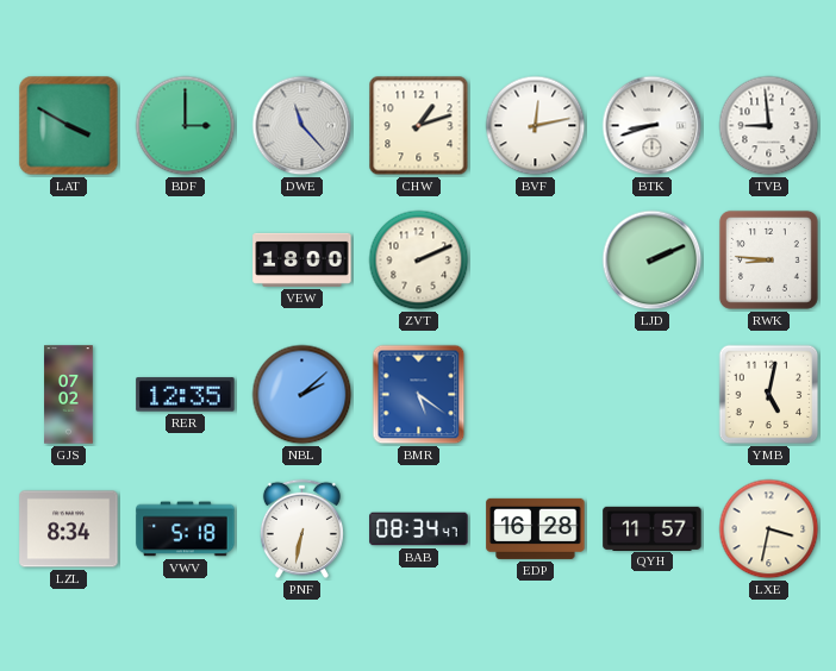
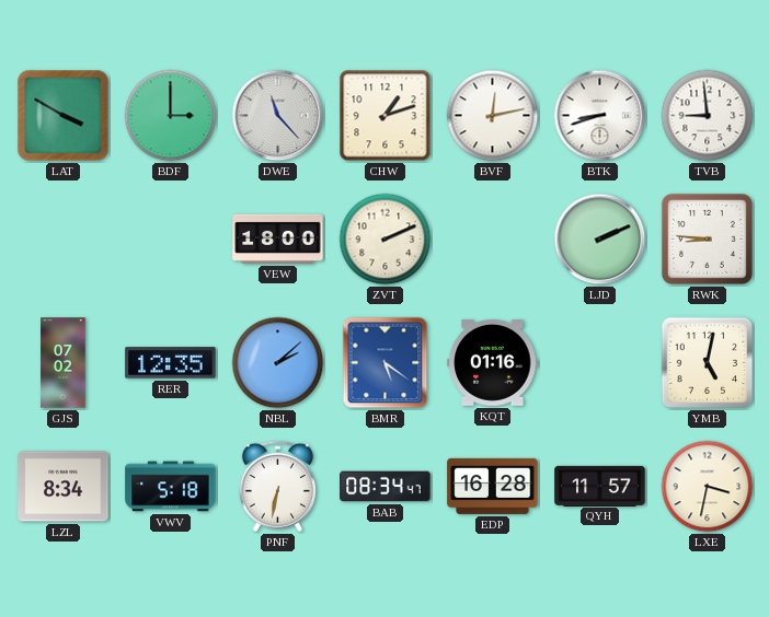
KQT: none -> 01:16
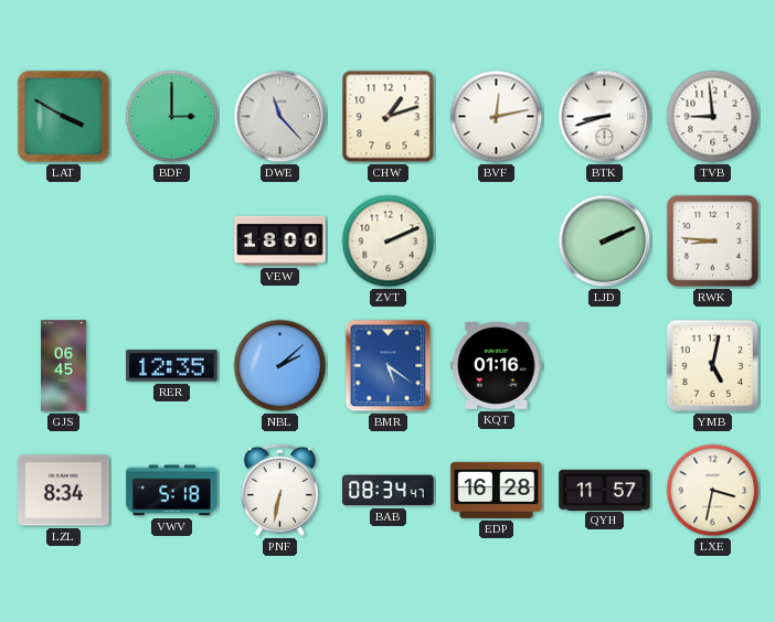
GJS: 07:02 -> 06:45
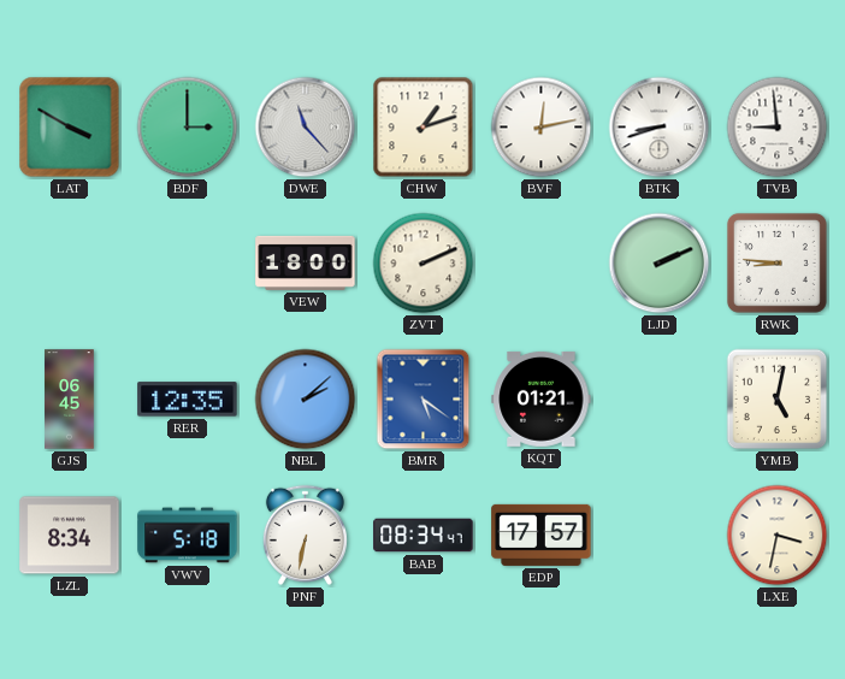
KQT: 01:16 -> 01:21
EDP: 16:28 -> 17:57
QYH: 11:57 -> none
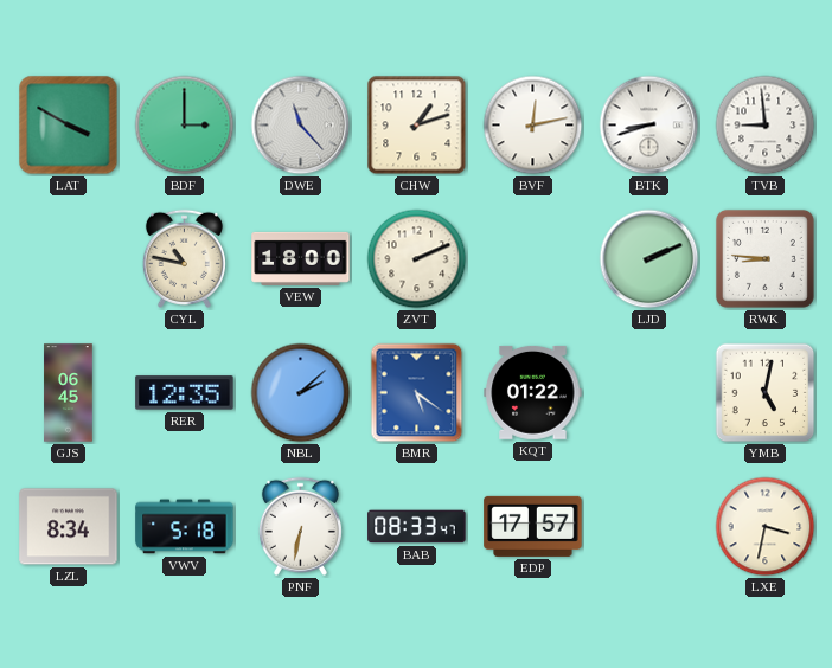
CYL: none -> 10:47
KQT: 01:21 -> 01:22
BAB: 08:34 -> 08:33
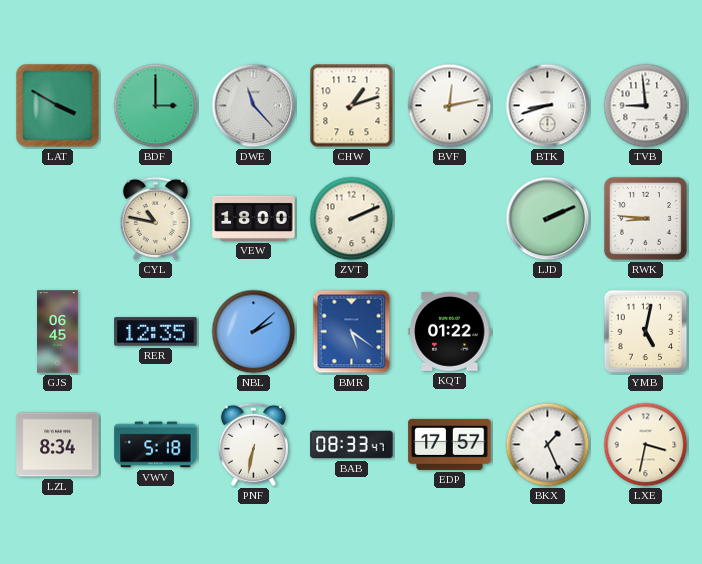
BKX: none -> 1:26
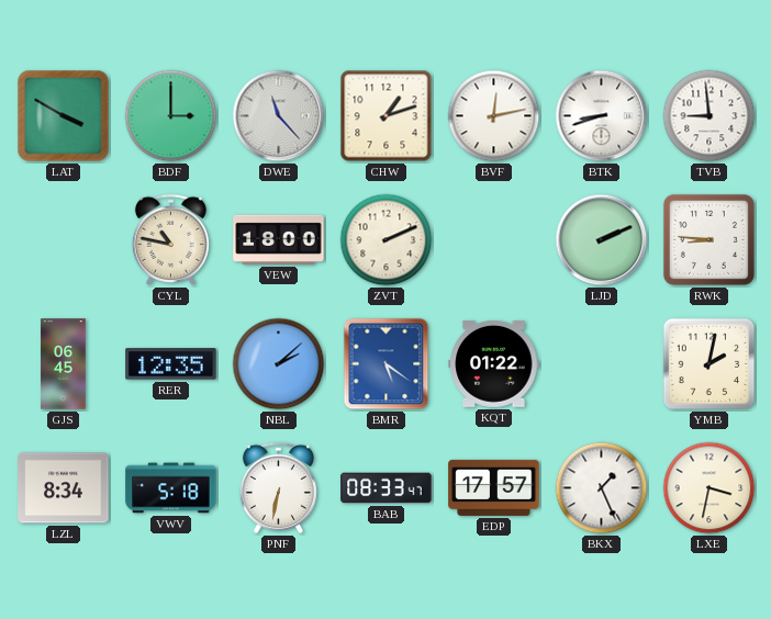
YMB: 5:02 -> 2:02
